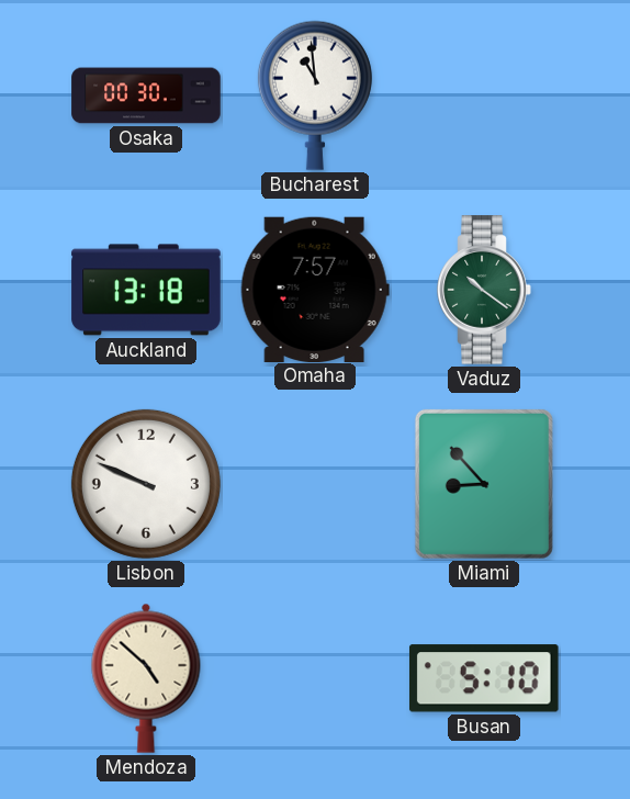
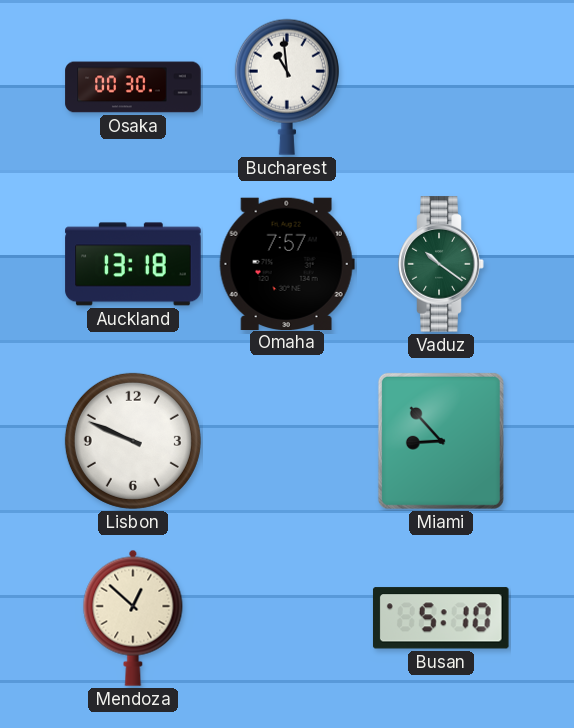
Mendoza: 4:52 -> 12:52
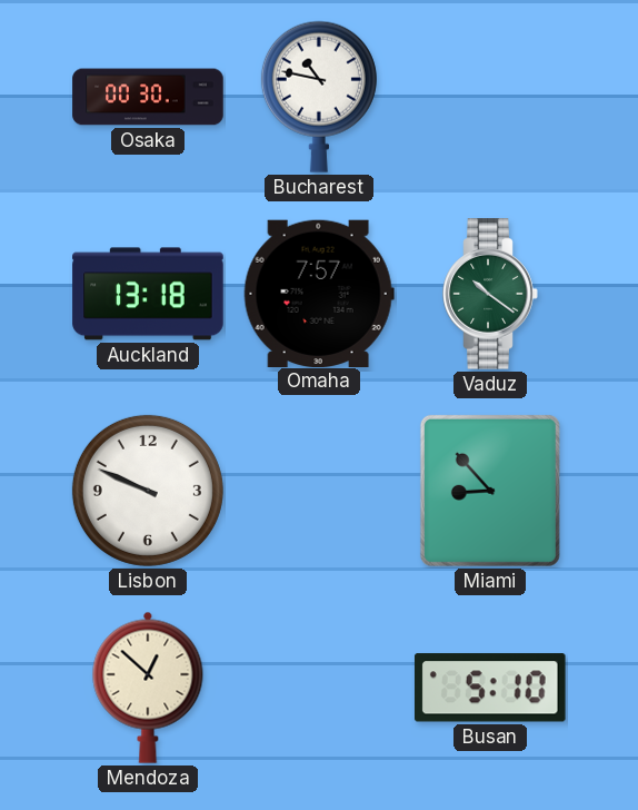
Bucharest: 10:59 -> 10:47
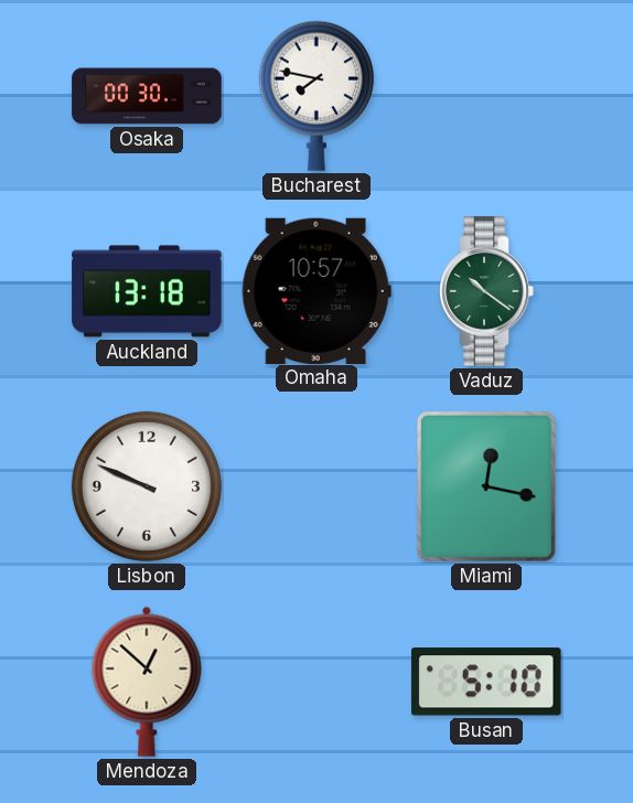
Bucharest: 10:47 -> 7:47
Omaha: 7:57 -> 10:57
Miami: 8:53 -> 12:17
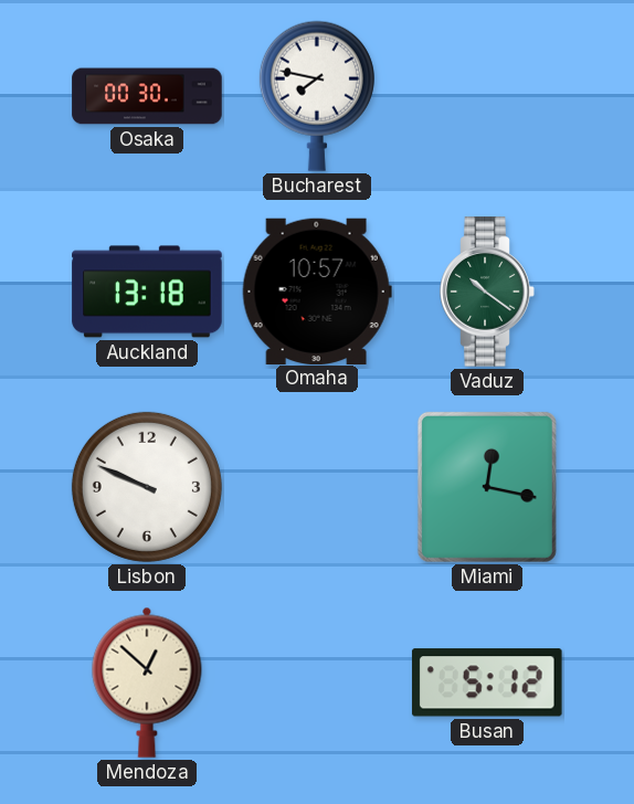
Busan: 5:10 -> 5:12
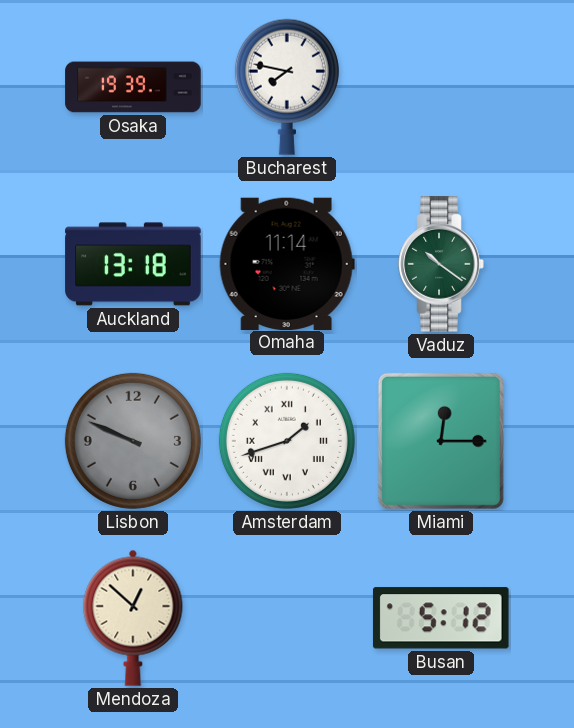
Osaka: 00:30 -> 19:39
Omaha: 10:57 -> 11:14
Lisbon dial: white -> grey
Amsterdam: none -> 1:42
Miami: 12:17 -> 12:15
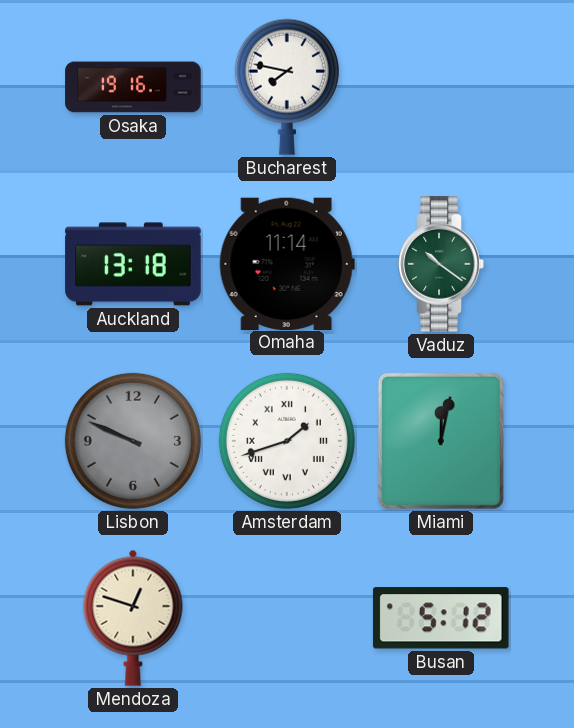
Osaka: 19:39 -> 19:16
Miami: 12:15 -> 12:02
Mendoza: 12:52 -> 12:48
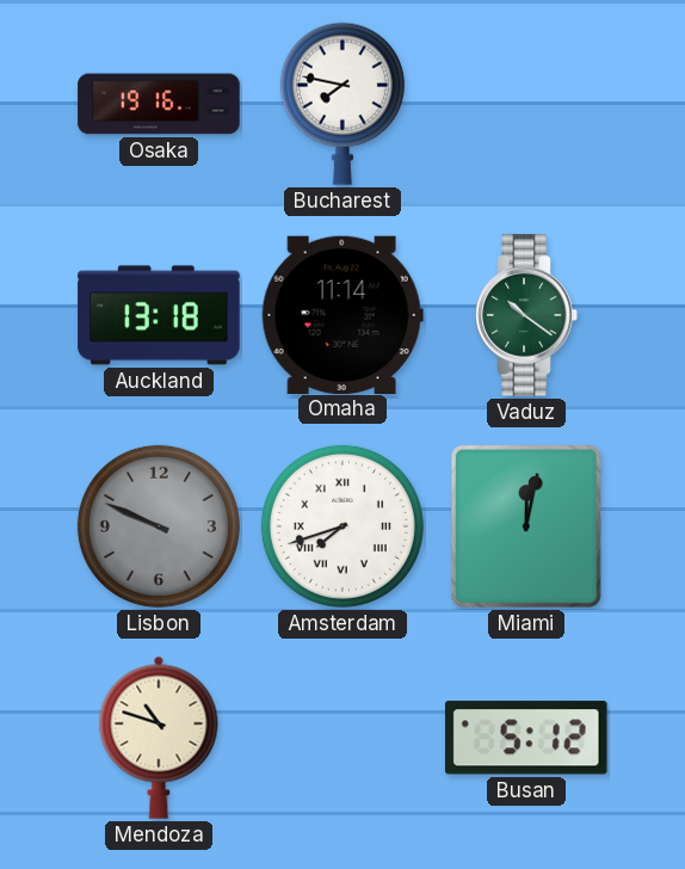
Amsterdam: 1:42 -> 7:42
Mendoza: 12:48 -> 10:48
